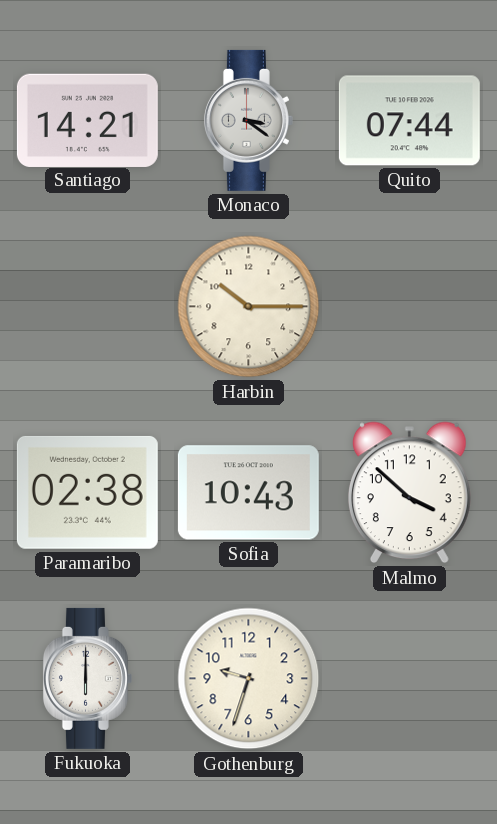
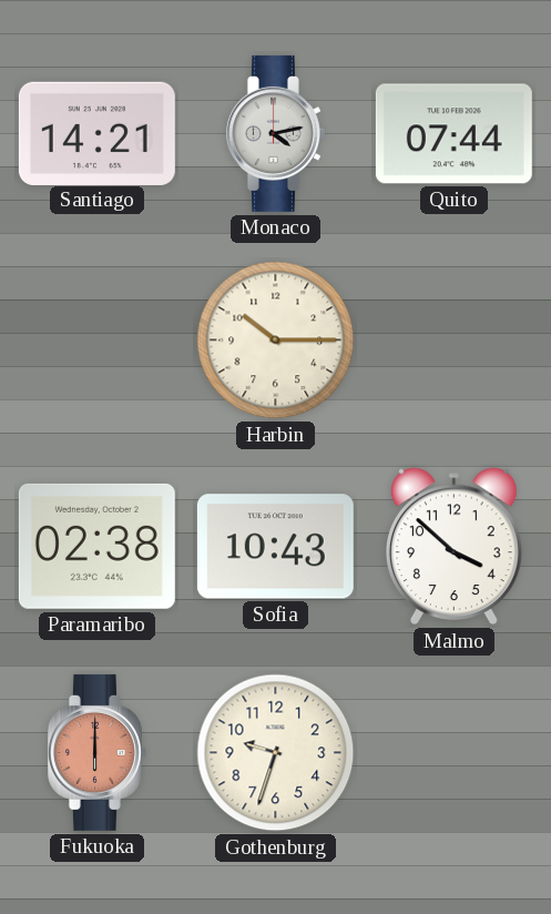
Monaco: 3:21 -> 4:13
Fukuoka dial: white -> salmon
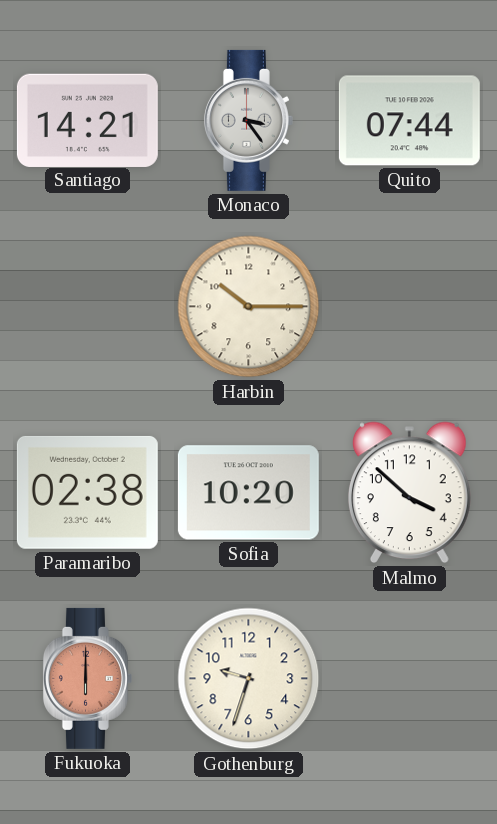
Monaco: 4:13 -> 3:24
Sofia: 10:43 -> 10:20
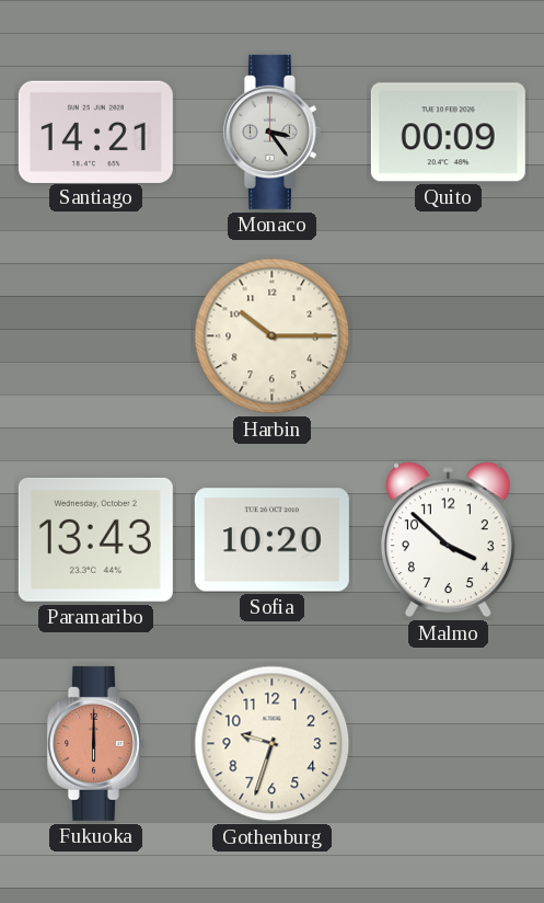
Quito: 07:44 -> 00:09
Paramaribo: 02:38 -> 13:43
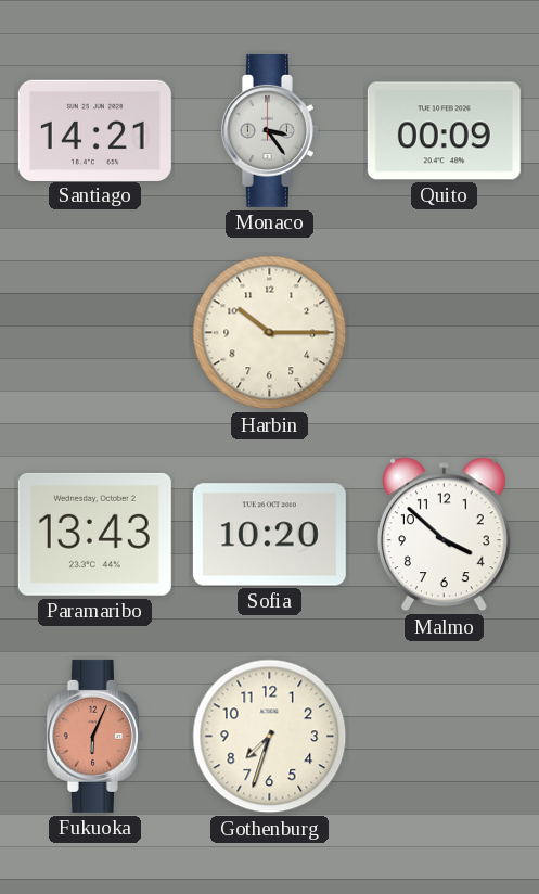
Fukuoka: 6:00 -> 6:04
Gothenburg: 9:33 -> 7:33
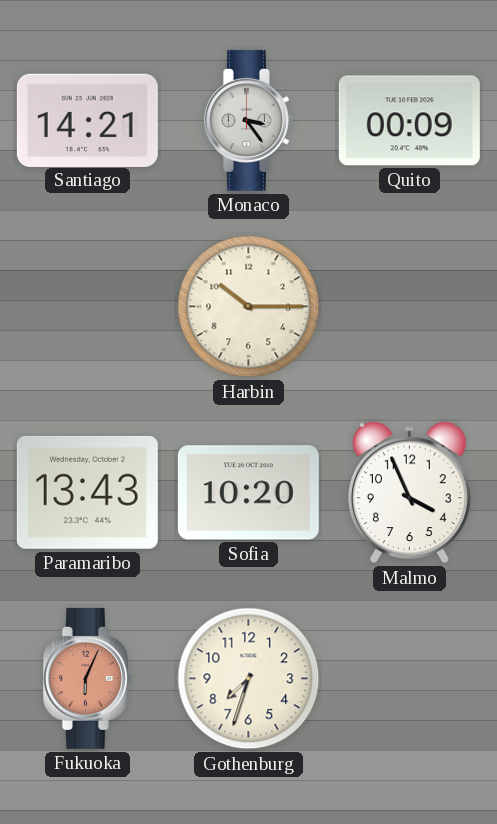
Malmo: 3:52 -> 3:56
